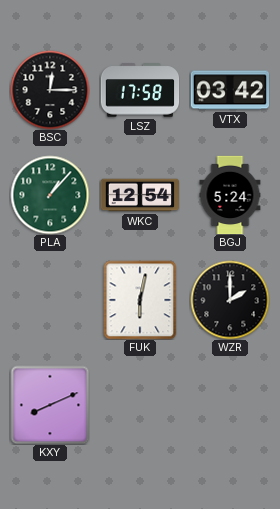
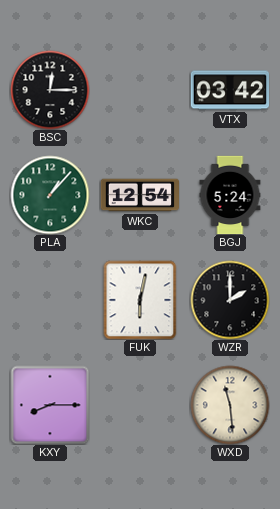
LSZ: 17:58 -> none
KXY: 8:11 -> 8:15
WXD: none -> 11:29
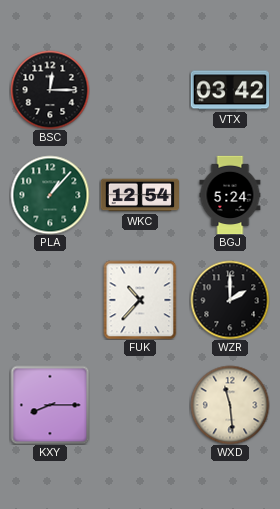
FUK: 6:02 -> 10:37
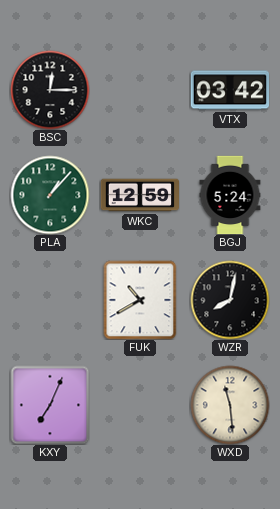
WKC: 12:54 -> 12:59
FUK: 10:37 -> 10:40
WZR: 2:00 -> 8:02
KXY: 8:15 -> 7:04
